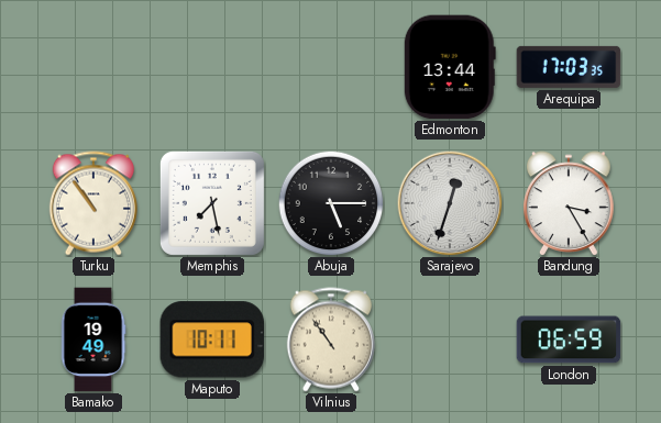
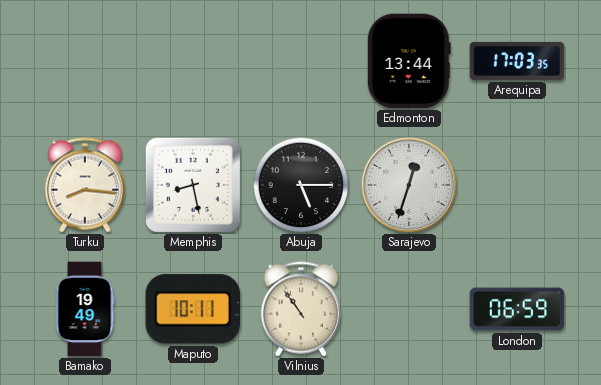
Turku: 10:54 -> 8:16
Memphis: 7:28 -> 8:28
Bandung: 3:25 -> none
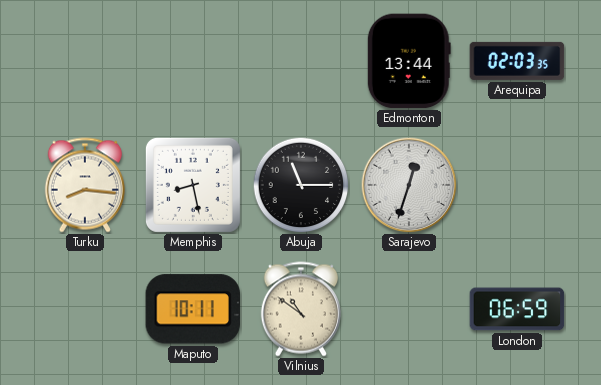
Arequipa: 17:03 -> 02:03
Abuja: 5:15 -> 11:15
Bamako: 19:49 -> none
Vilnius: 10:54 -> 10:51
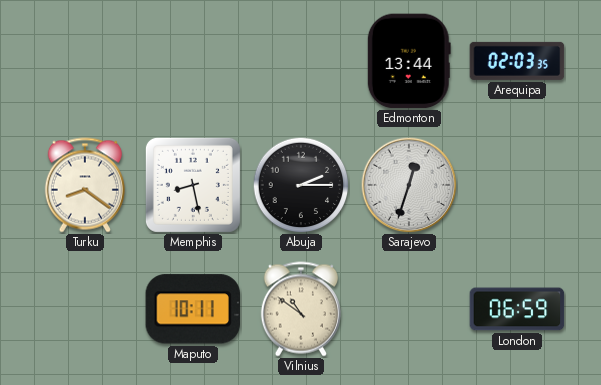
Turku: 8:16 -> 8:21
Abuja: 11:15 -> 2:15
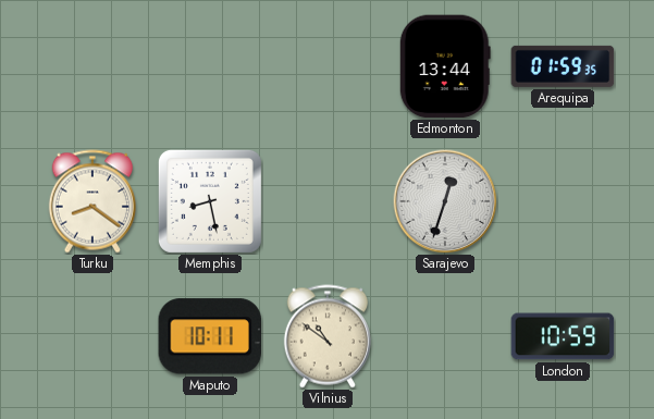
Arequipa: 02:03 -> 01:59
Abuja: 2:15 -> none
London: 06:59 -> 10:59
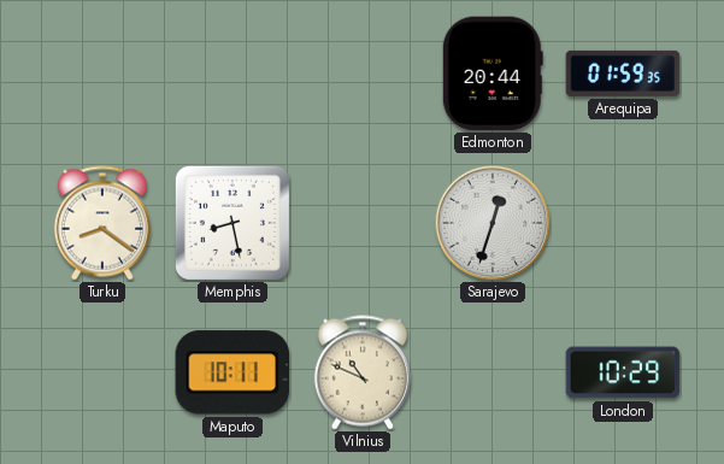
Edmonton: 13:44 -> 20:44
Vilnius: 10:51 -> 10:49
London: 10:59 -> 10:29
